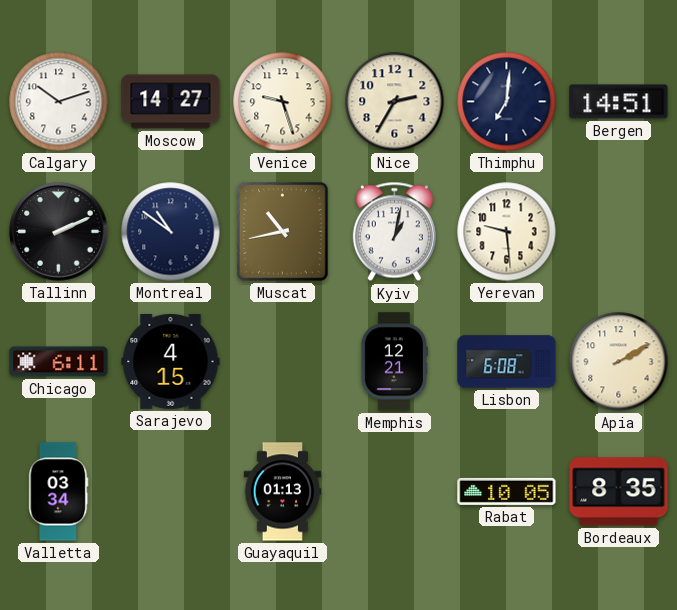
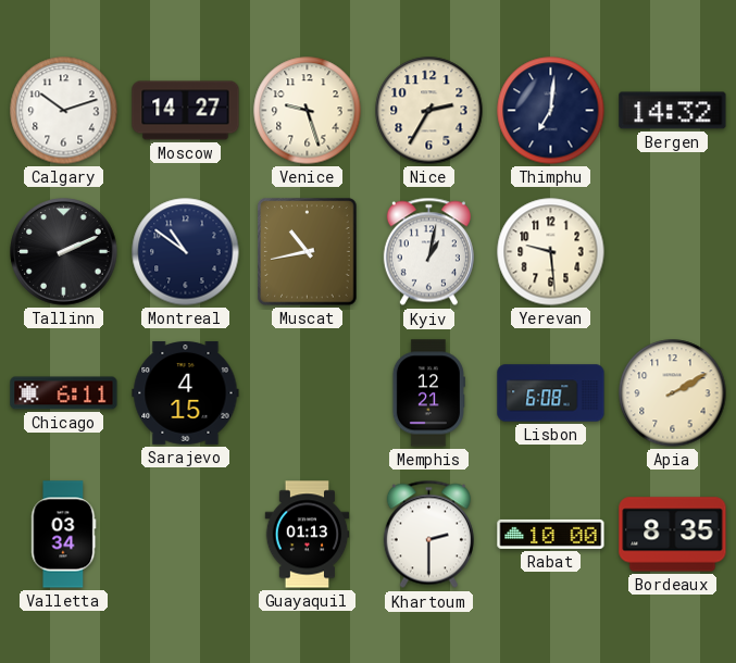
Bergen: 14:51 -> 14:32
Khartoum: none -> 2:30
Rabat: 10:05 -> 10:00
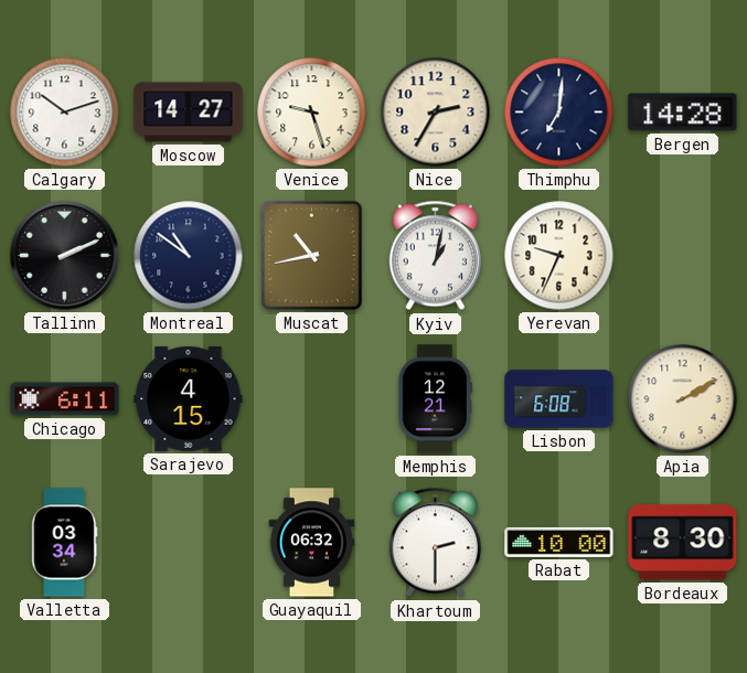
Bergen: 14:32 -> 14:28
Yerevan: 9:29 -> 9:34
Guayaquil: 01:13 -> 06:32
Bordeaux: 8:35 -> 8:30
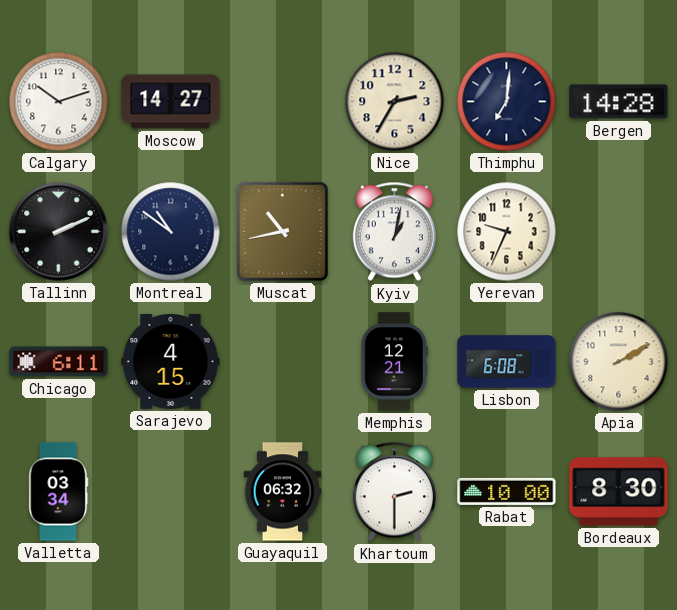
Venice: 9:27 -> none
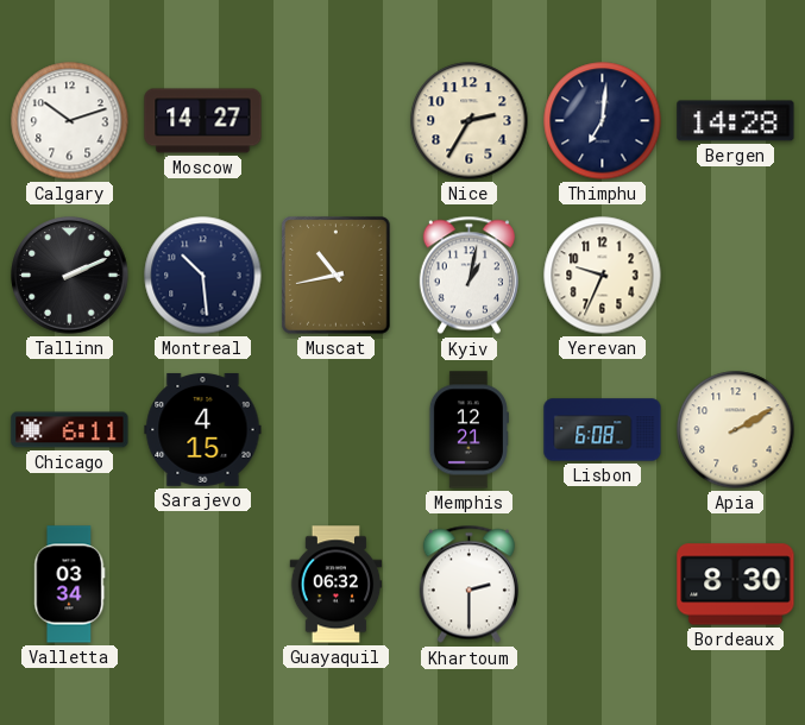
Montreal: 10:51 -> 10:29
Rabat: 10:00 -> none
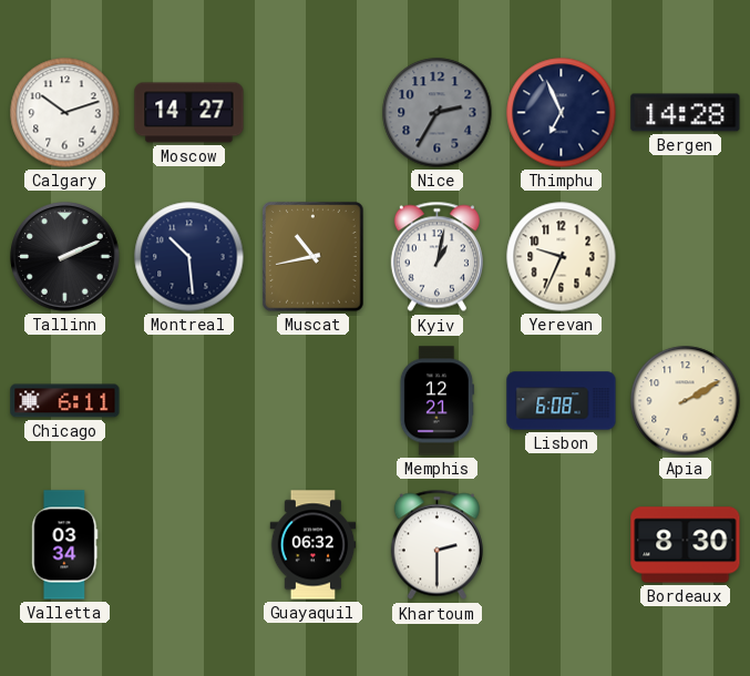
Nice dial: cream -> grey
Thimphu: 7:01 -> 6:56
Sarajevo: 4:15 -> none
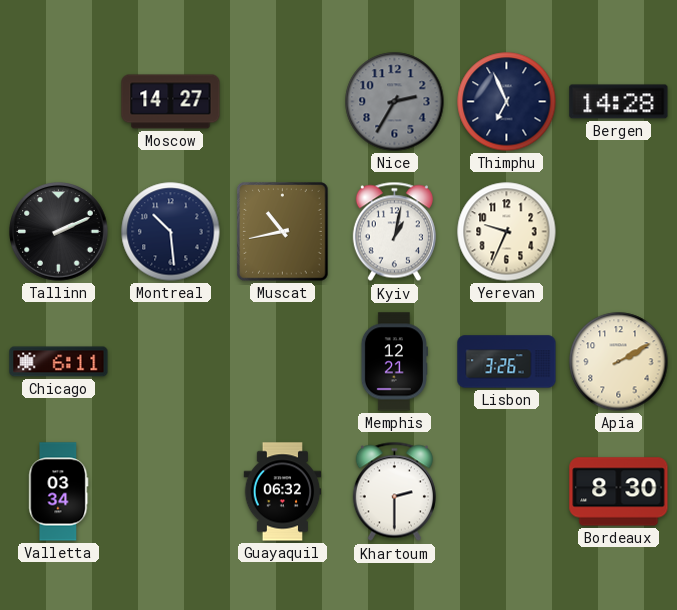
Calgary: 10:12 -> none
Lisbon: 6:08 -> 3:26
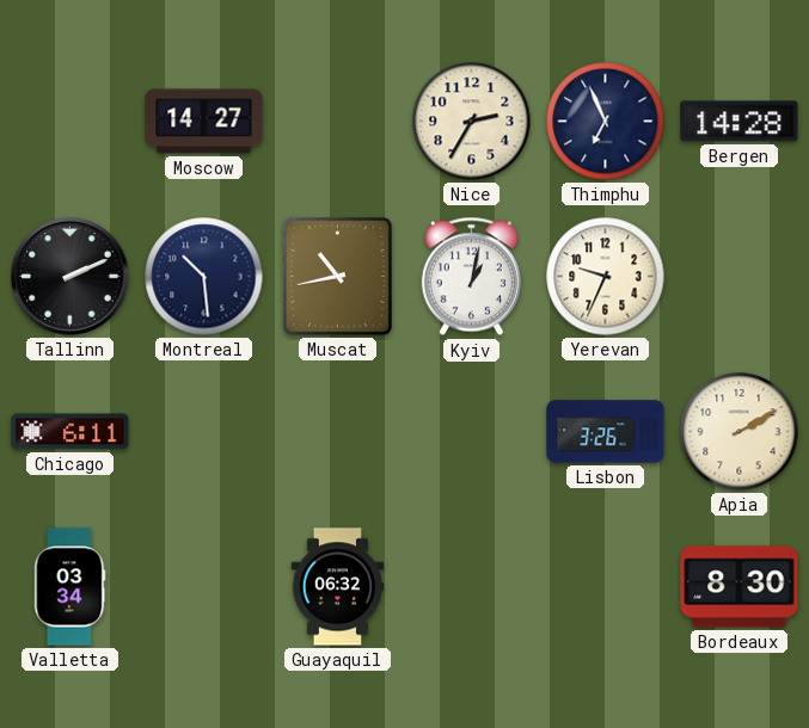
Nice dial: grey -> cream
Memphis: 12:21 -> none
Khartoum: 2:30 -> none
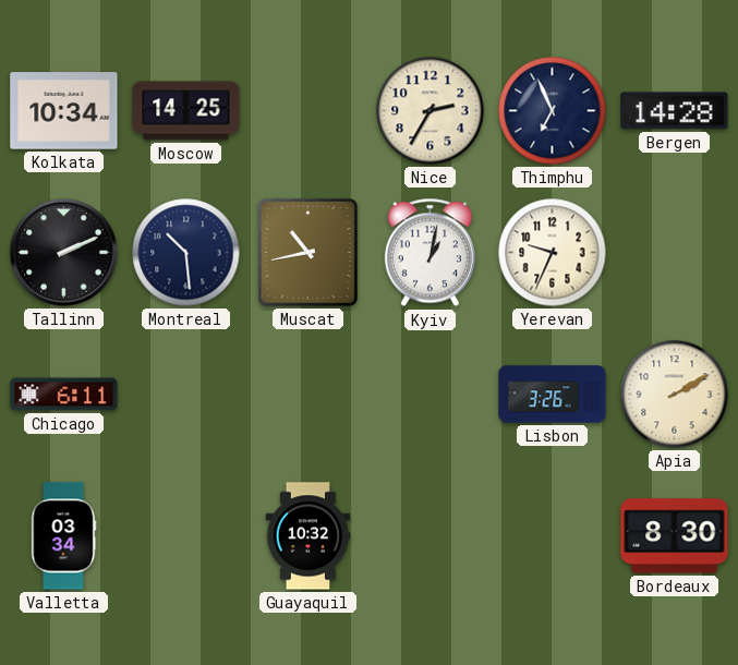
Kolkata: none -> 10:34
Moscow: 14:27 -> 14:25
Guayaquil: 06:32 -> 10:32
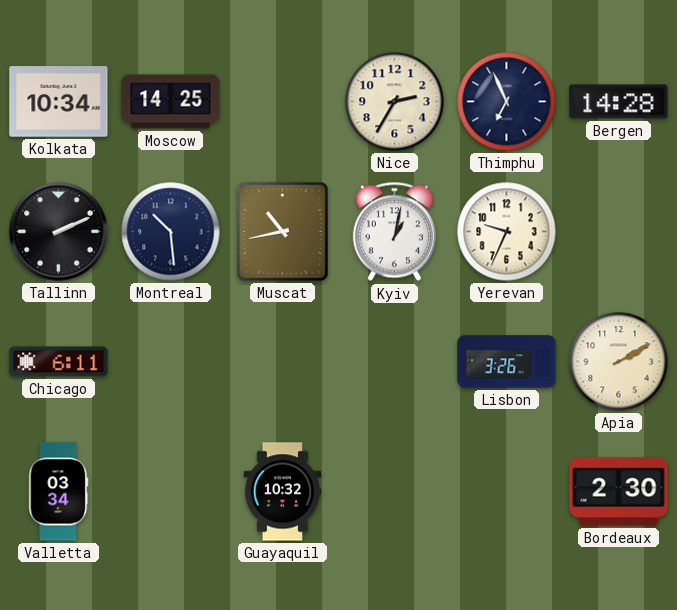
Bordeaux: 8:30 -> 2:30
